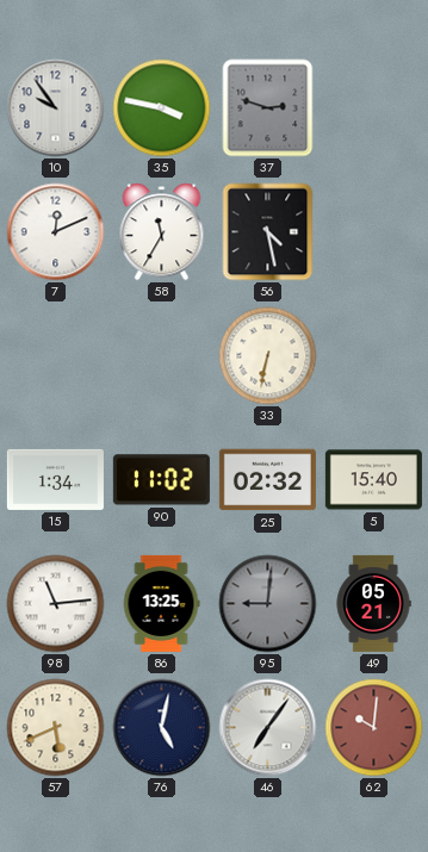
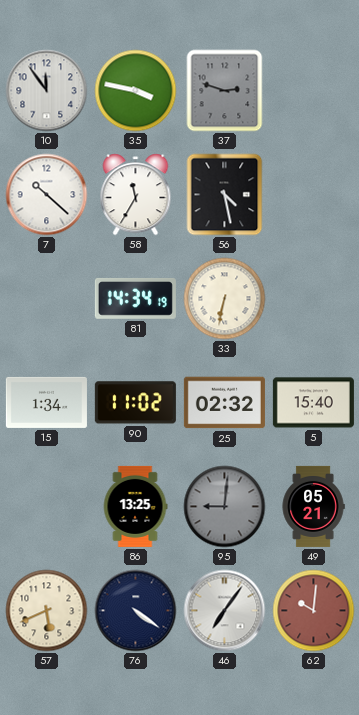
10: 9:54 -> 11:54
7: 12:11 -> 10:22
81: none -> 14:34
98: 11:14 -> none
76: 5:02 -> 4:21
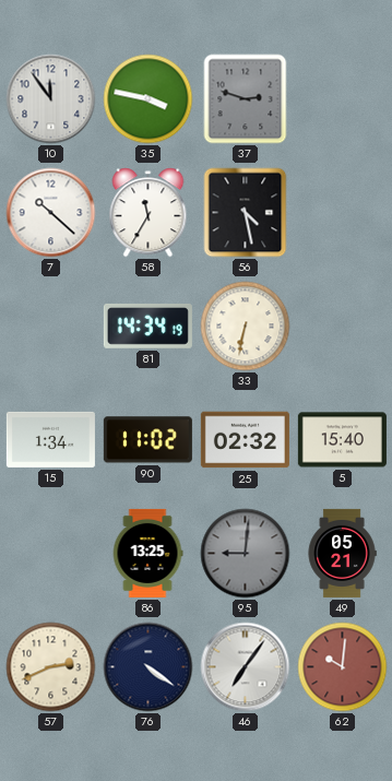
57: 5:41 -> 2:41
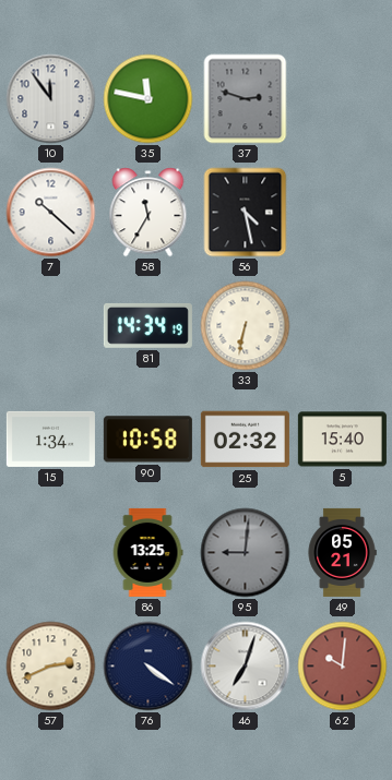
35: 3:47 -> 11:47
90: 11:02 -> 10:58
46: 7:06 -> 7:03
